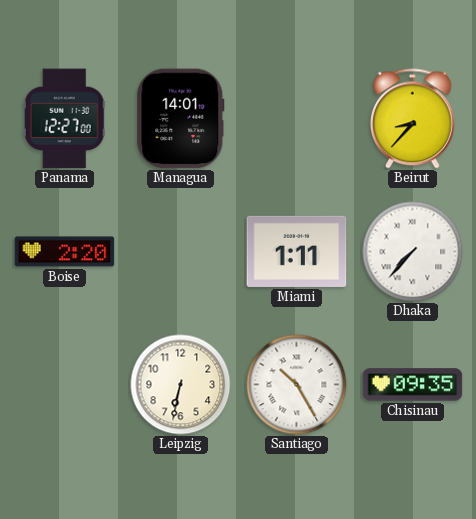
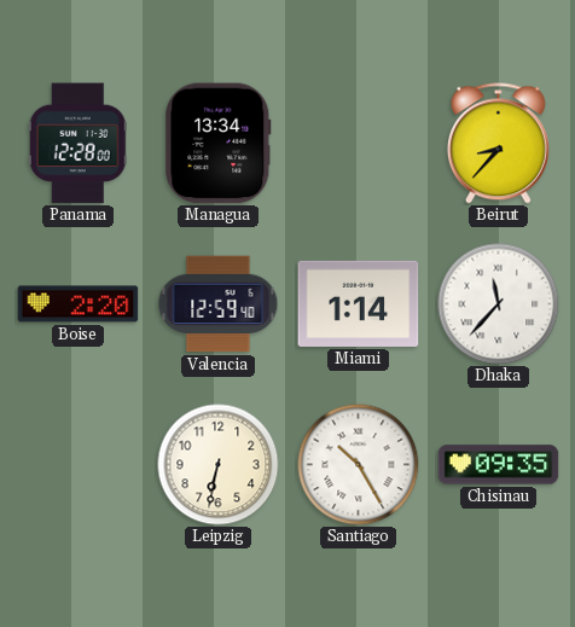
Panama: 12:27 -> 12:28
Managua: 14:01 -> 13:34
Valencia: none -> 12:59
Miami: 1:11 -> 1:14
Dhaka: 7:37 -> 11:37
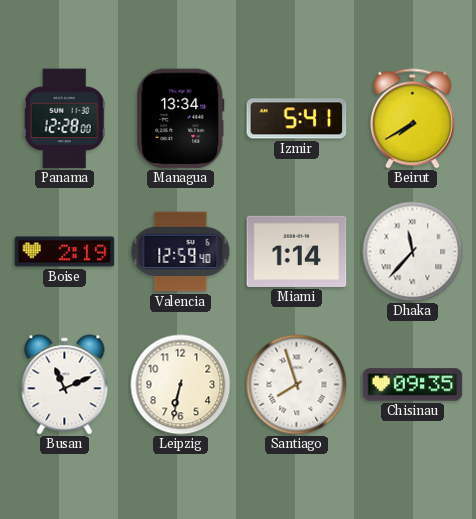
Izmir: none -> 5:41
Beirut: 8:37 -> 7:40
Boise: 2:20 -> 2:19
Busan: none -> 11:11
Santiago: 10:25 -> 7:57
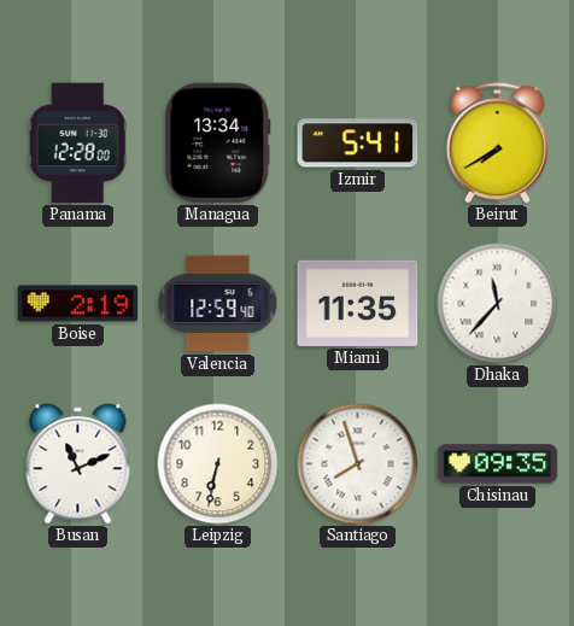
Miami: 1:14 -> 11:35
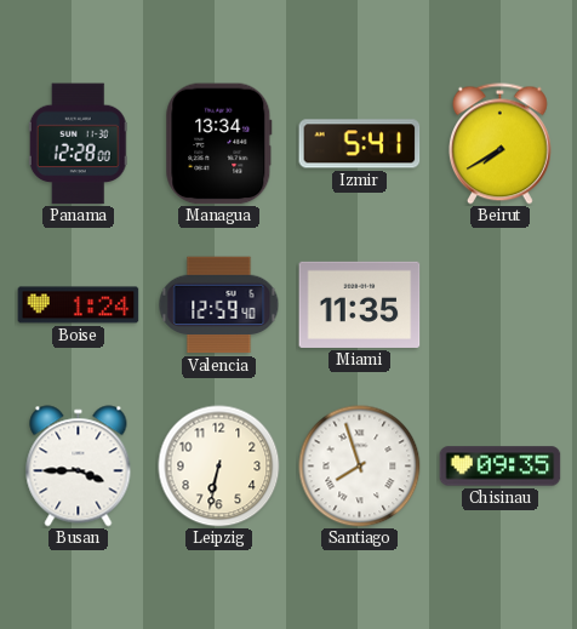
Boise: 2:19 -> 1:24
Dhaka: 11:37 -> none
Busan: 11:11 -> 3:45
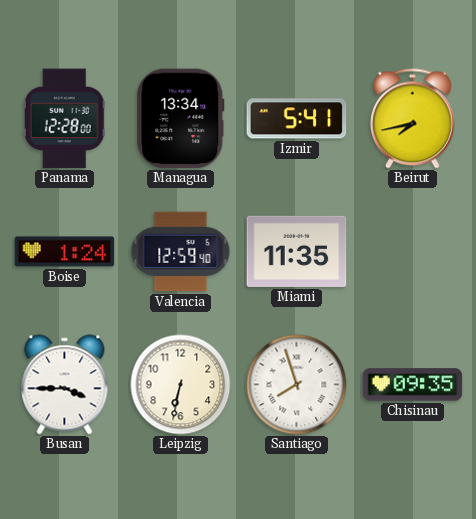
Beirut: 7:40 -> 7:43
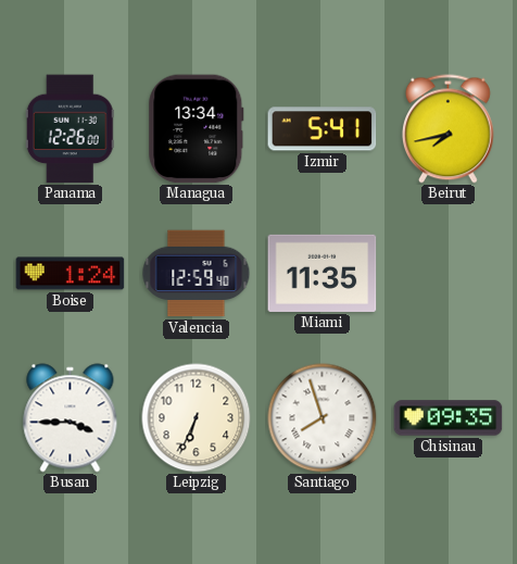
Panama: 12:28 -> 12:26
Leipzig: 6:32 -> 6:34
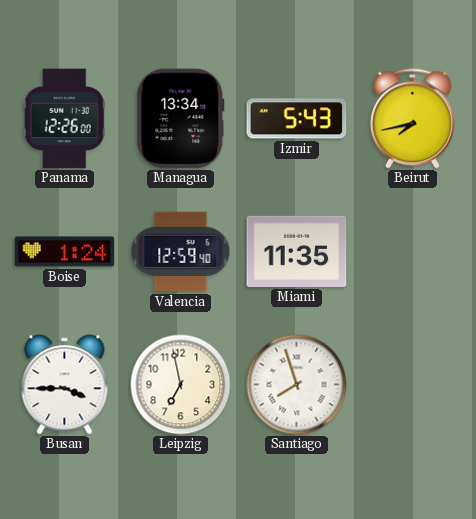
Izmir: 5:41 -> 5:43
Leipzig: 6:34 -> 6:58
Chisinau: 09:35 -> none
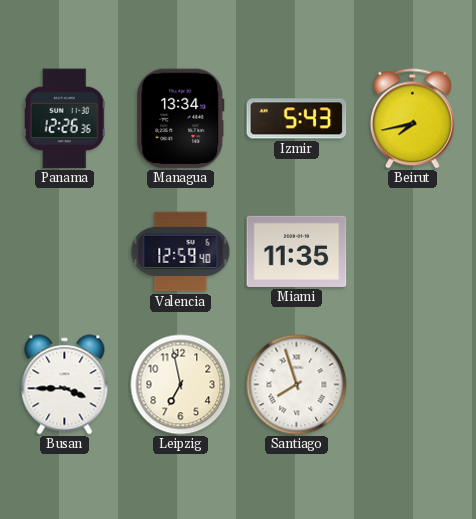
Panama: 12:26:00 -> 12:26:36
Boise: 1:24 -> none
